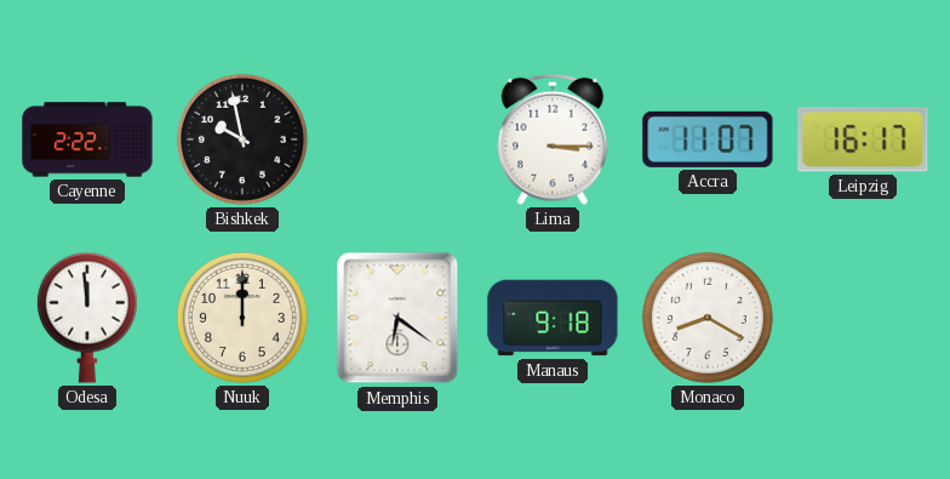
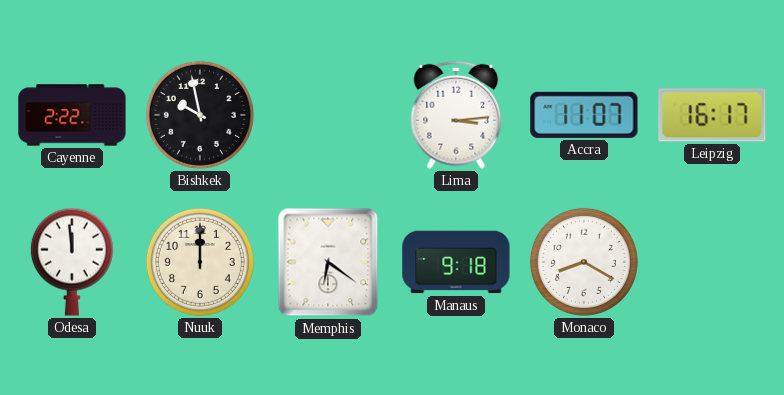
Lima: 3:15 -> 3:14
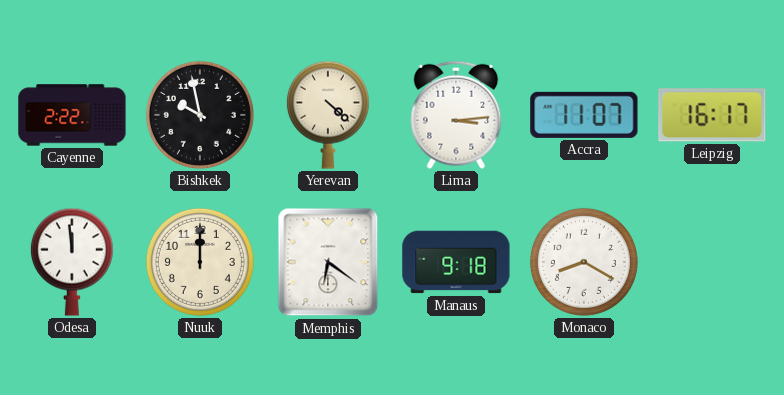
Yerevan: none -> 4:22
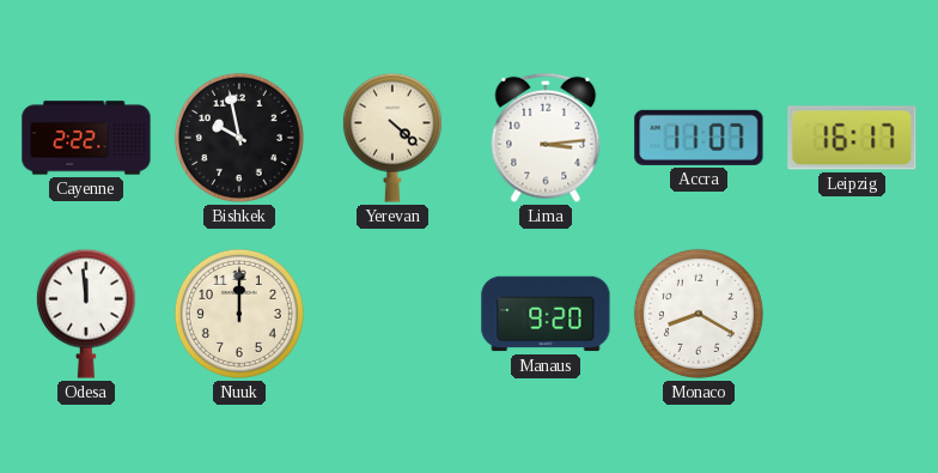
Memphis: 6:21 -> none
Manaus: 9:18 -> 9:20
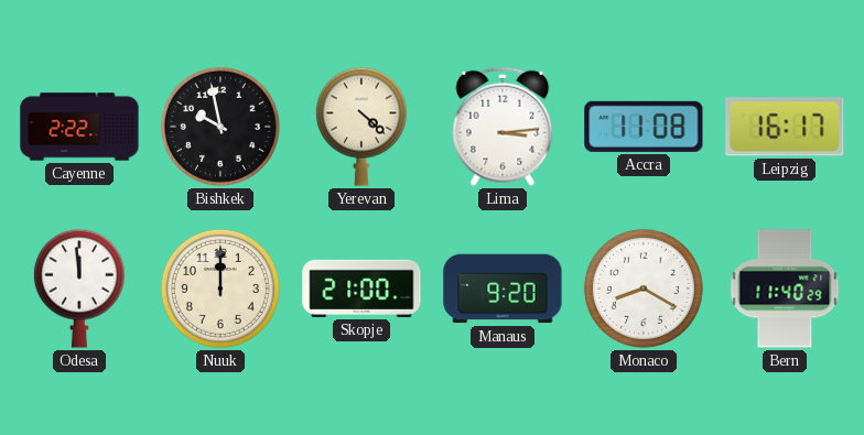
Accra: 11:07 -> 11:08
Skopje: none -> 21:00
Bern: none -> 11:40
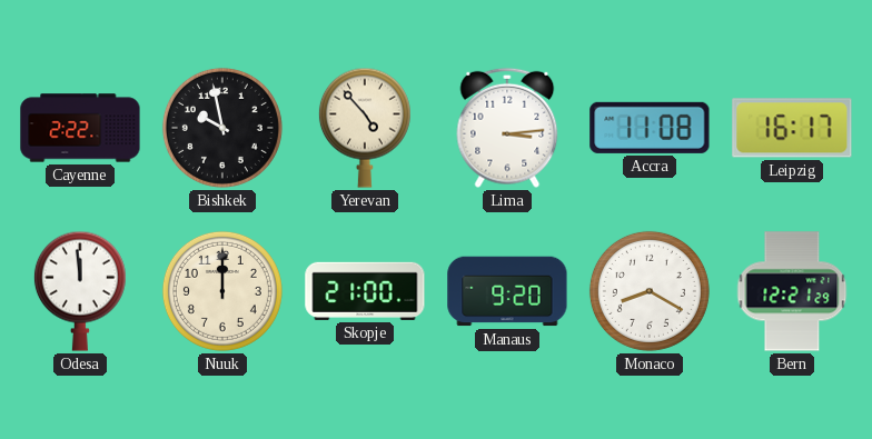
Yerevan: 4:22 -> 4:53
Bern: 11:40 -> 12:21
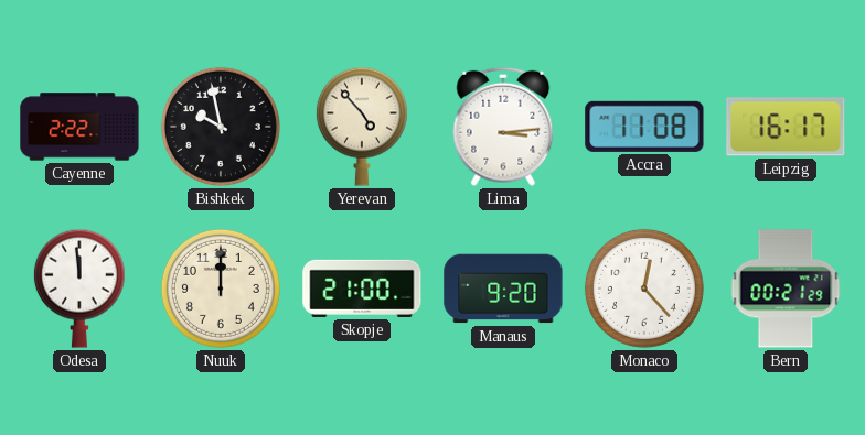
Monaco: 8:20 -> 12:23
Bern: 12:21 -> 00:21
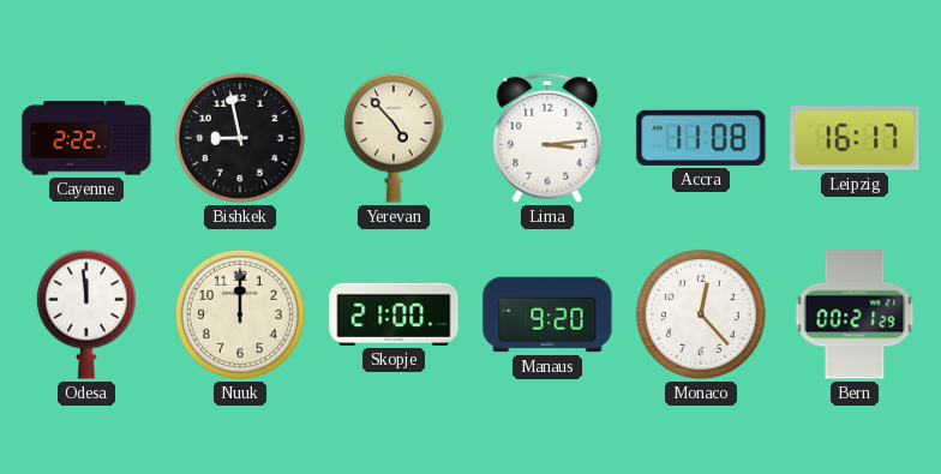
Bishkek: 9:58 -> 8:58
